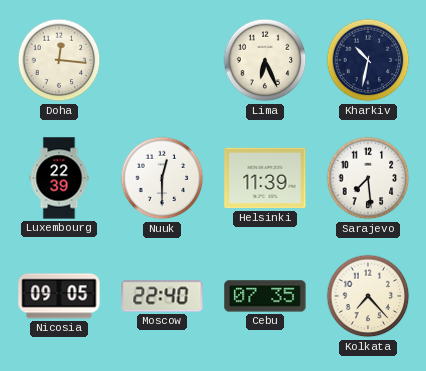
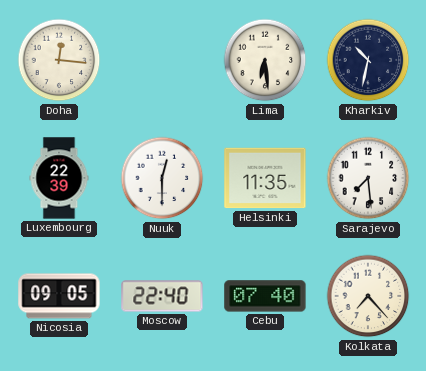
Lima: 6:26 -> 6:29
Helsinki: 11:39 -> 11:35
Cebu: 07:35 -> 07:40
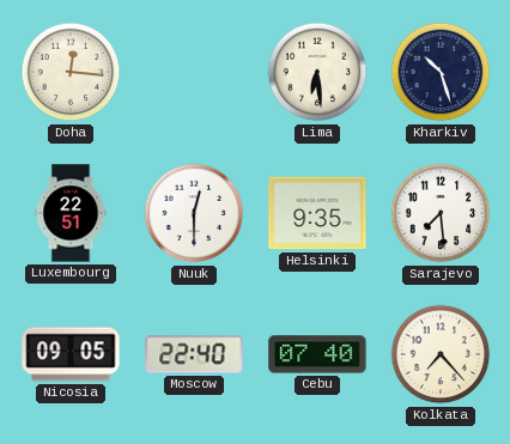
Kharkiv: 10:32 -> 10:27
Luxembourg: 22:39 -> 22:51
Helsinki: 11:35 -> 9:35
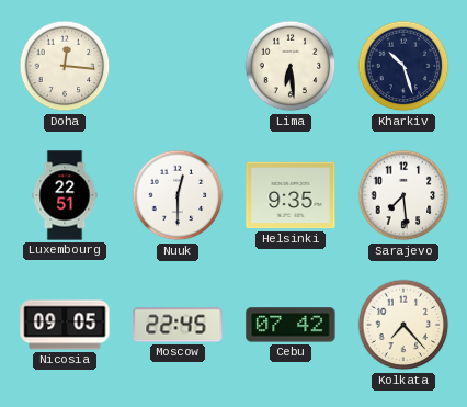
Moscow: 22:40 -> 22:45
Cebu: 07:40 -> 07:42
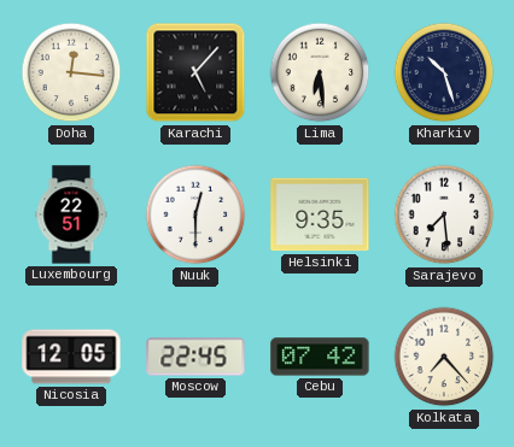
Karachi: none -> 5:07
Nicosia: 09:05 -> 12:05
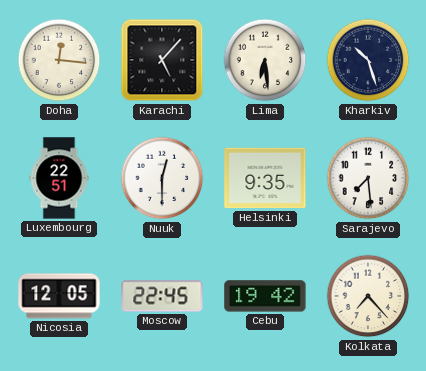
Cebu: 07:42 -> 19:42
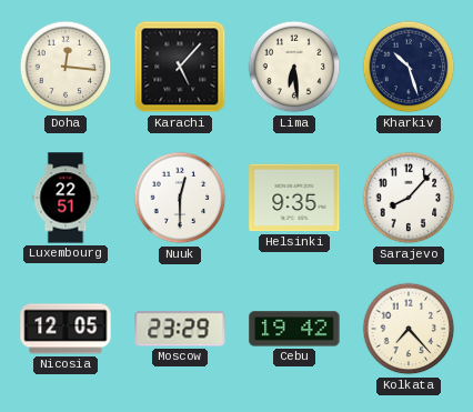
Sarajevo: 7:29 -> 8:07
Moscow: 22:45 -> 23:29
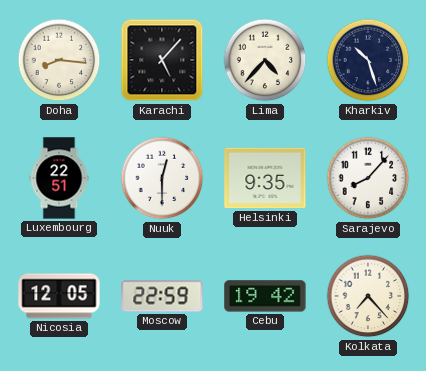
Doha: 12:16 -> 8:16
Lima: 6:29 -> 4:37
Moscow: 23:29 -> 22:59
